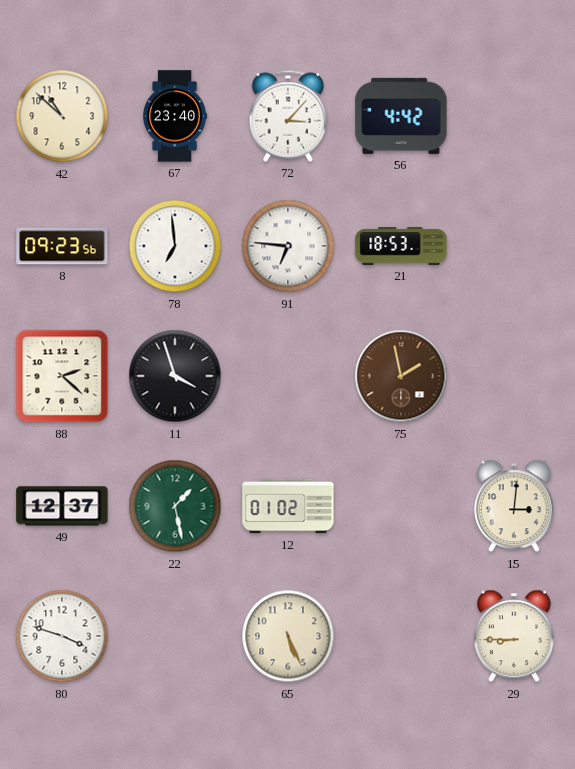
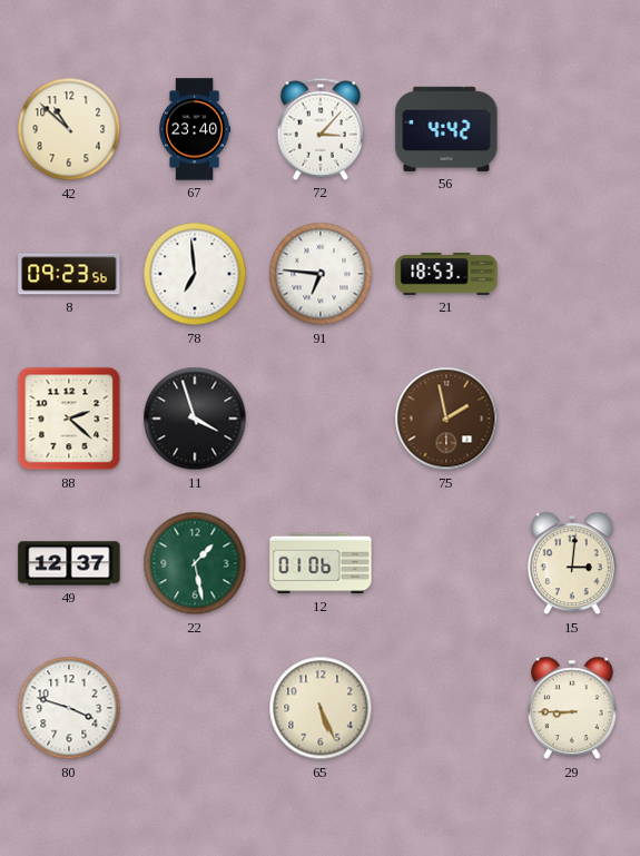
12: 01:02 -> 01:06
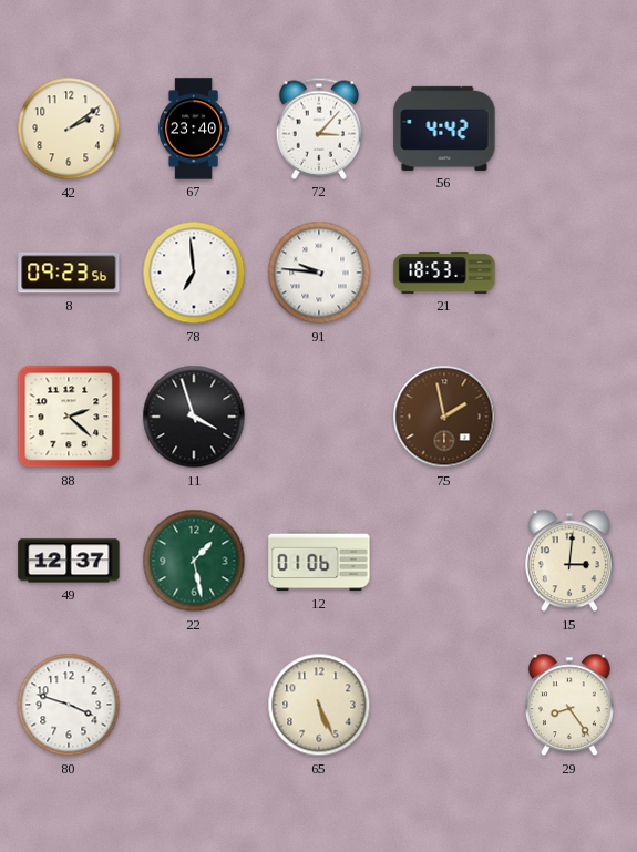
42: 10:52 -> 2:09
91: 6:46 -> 9:46
29: 8:45 -> 8:24
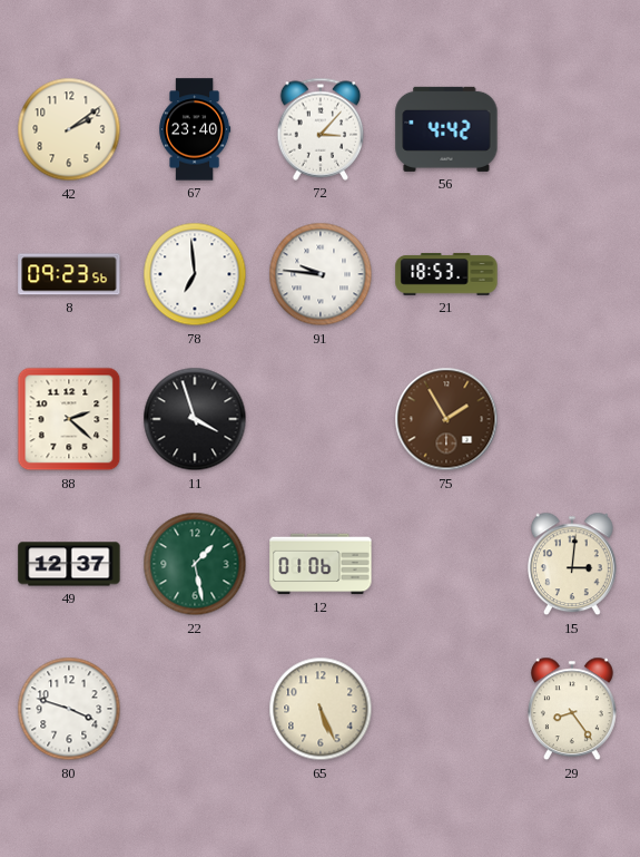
75: 1:58 -> 1:55
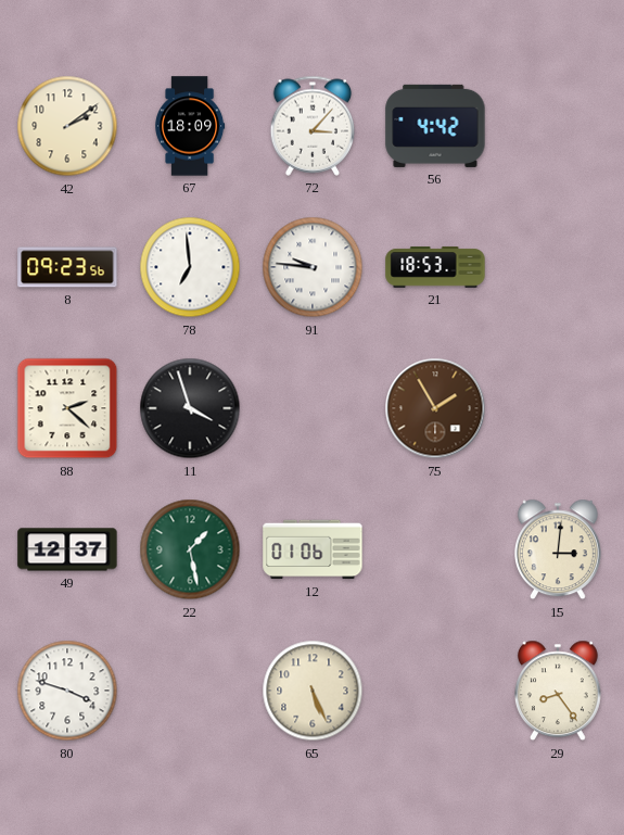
67: 23:40 -> 18:09
